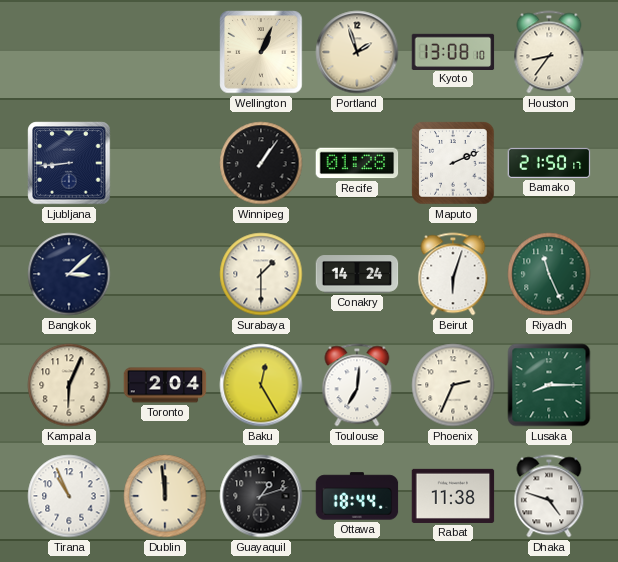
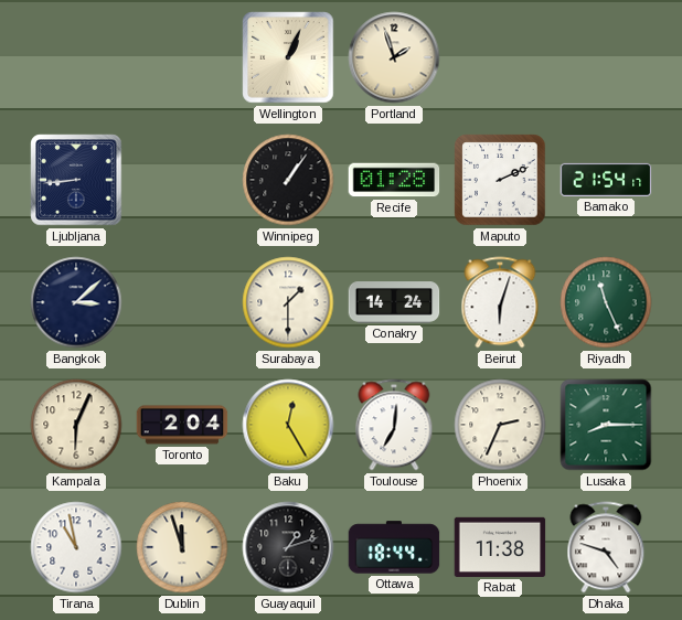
Kyoto: 13:08 -> none
Houston: 8:36 -> none
Bamako: 21:50 -> 21:54
Tirana: 10:56 -> 10:58
Dublin: 11:59 -> 11:57
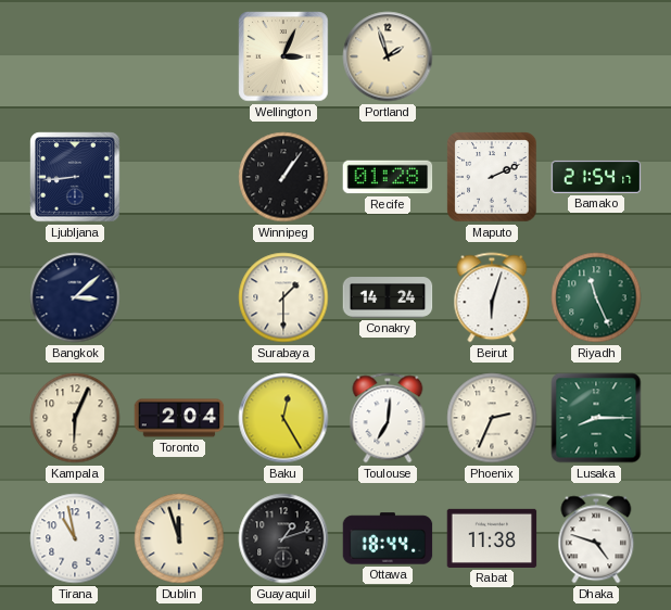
Wellington: 1:04 -> 3:04
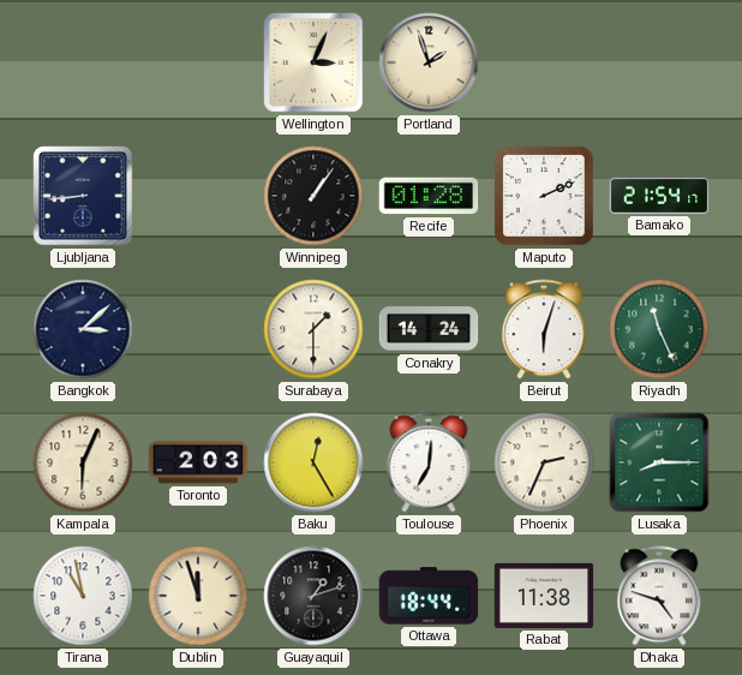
Toronto: 2:04 -> 2:03
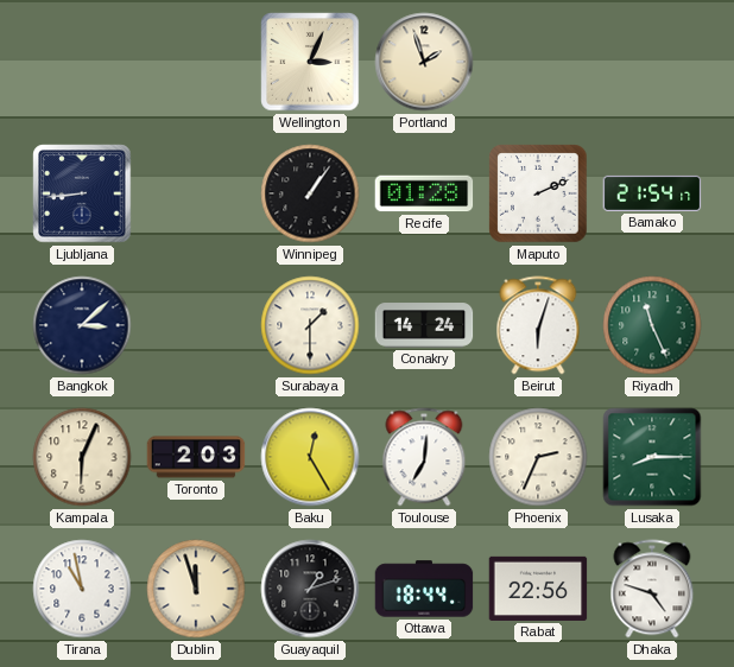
Rabat: 11:38 -> 22:56
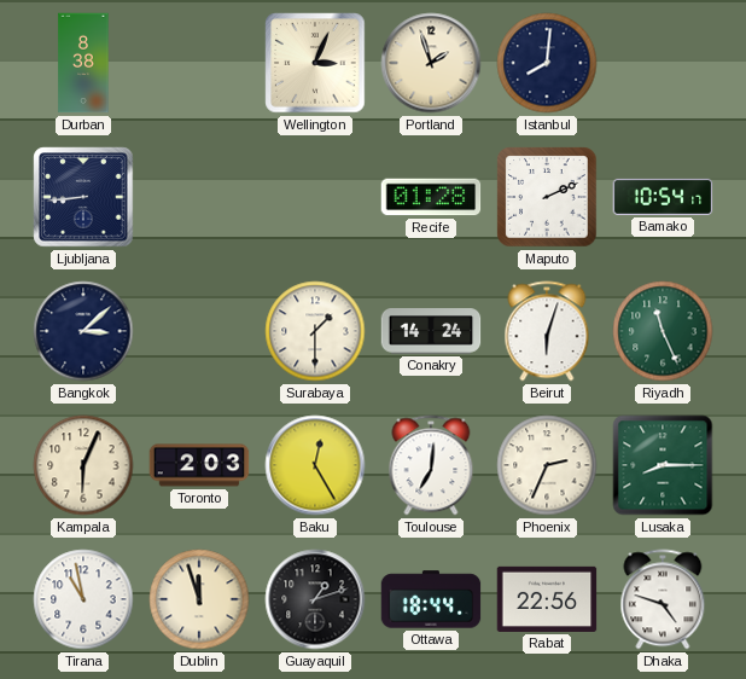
Durban: none -> 8:38
Istanbul: none -> 8:01
Winnipeg: 1:06 -> none
Bamako: 21:54 -> 10:54
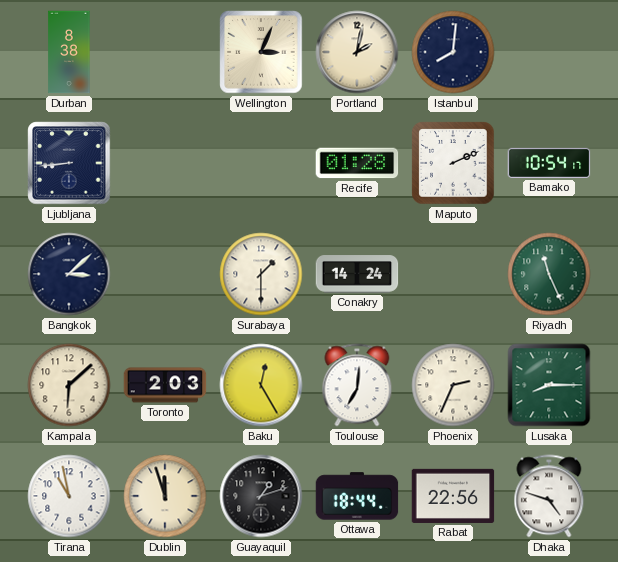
Portland: 1:57 -> 2:02
Beirut: 6:03 -> none
Kampala: 6:04 -> 6:08
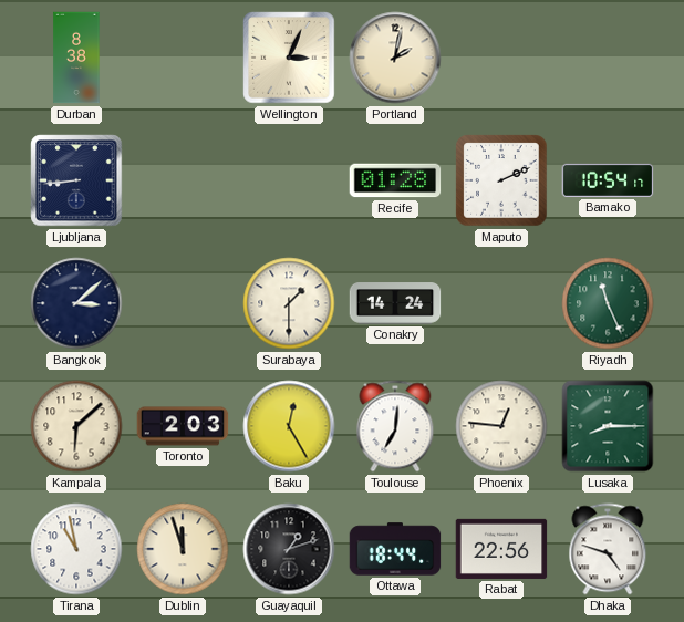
Istanbul: 8:01 -> none
Phoenix: 2:34 -> 12:46
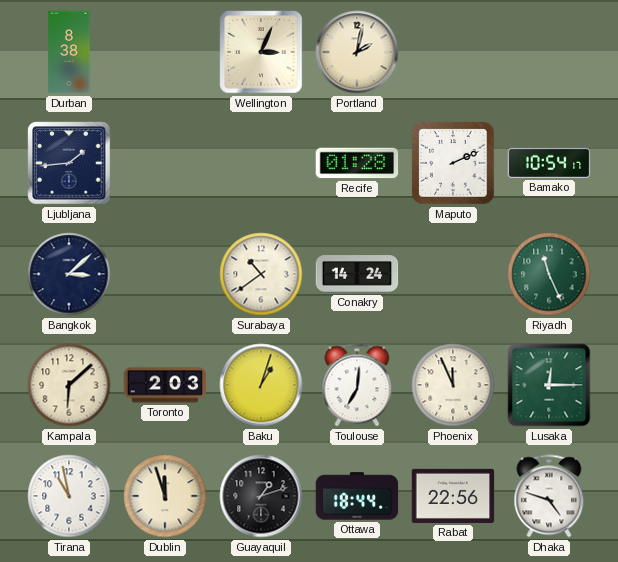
Ljubljana: 8:44 -> 1:44
Surabaya: 1:30 -> 10:39
Baku: 12:25 -> 1:03
Phoenix: 12:46 -> 11:56
Lusaka: 8:15 -> 12:15
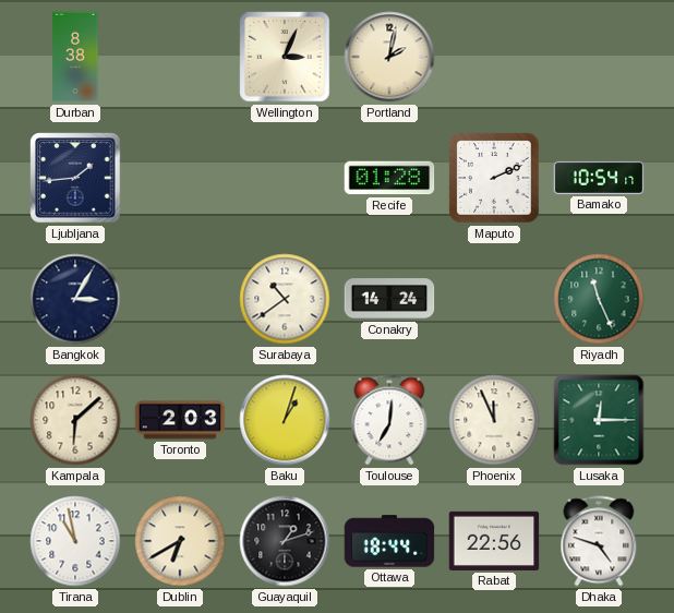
Bangkok: 3:08 -> 3:05
Dublin: 11:57 -> 6:40
